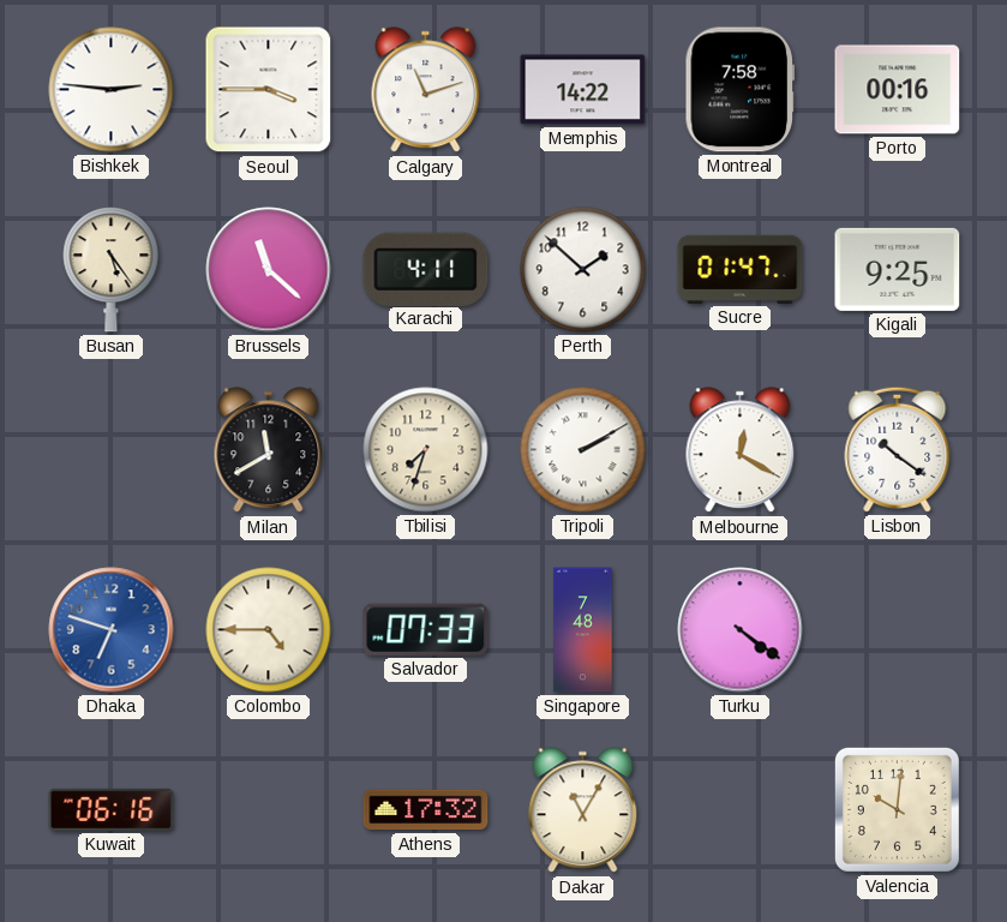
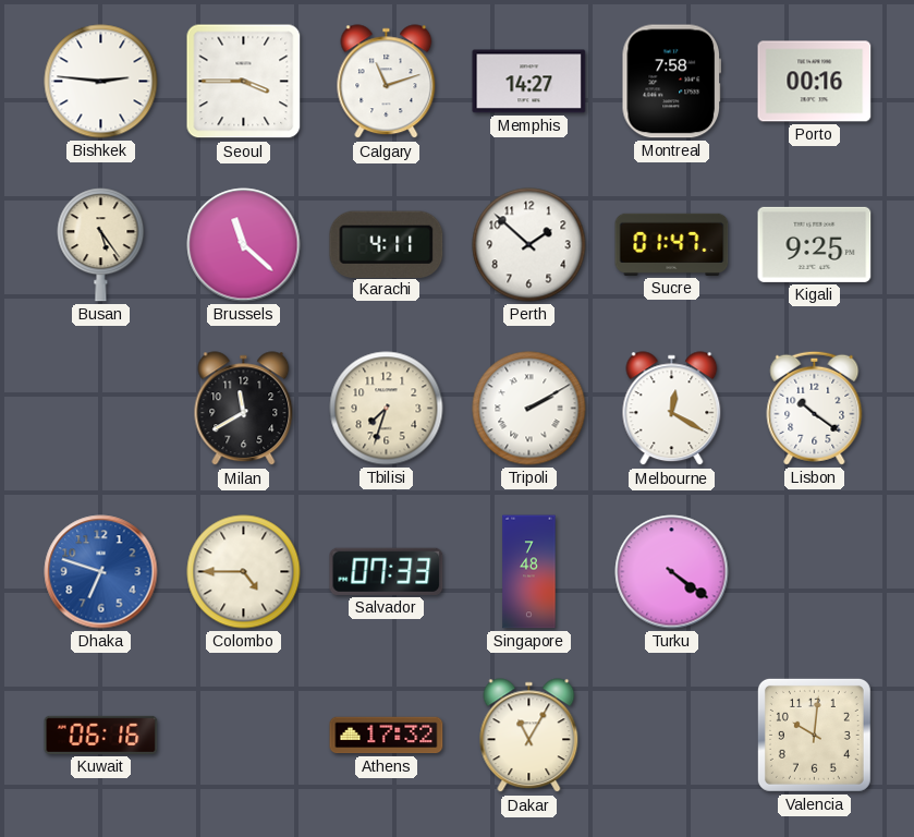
Memphis: 14:22 -> 14:27
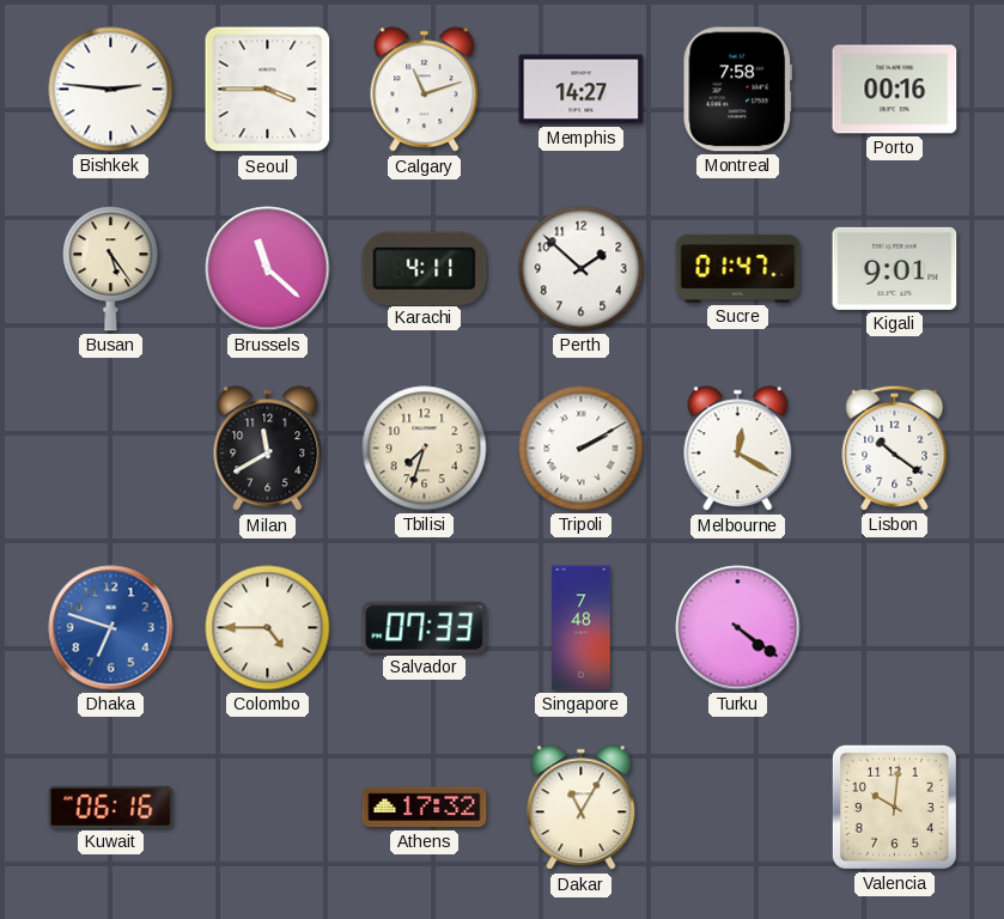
Kigali: 9:25 -> 9:01
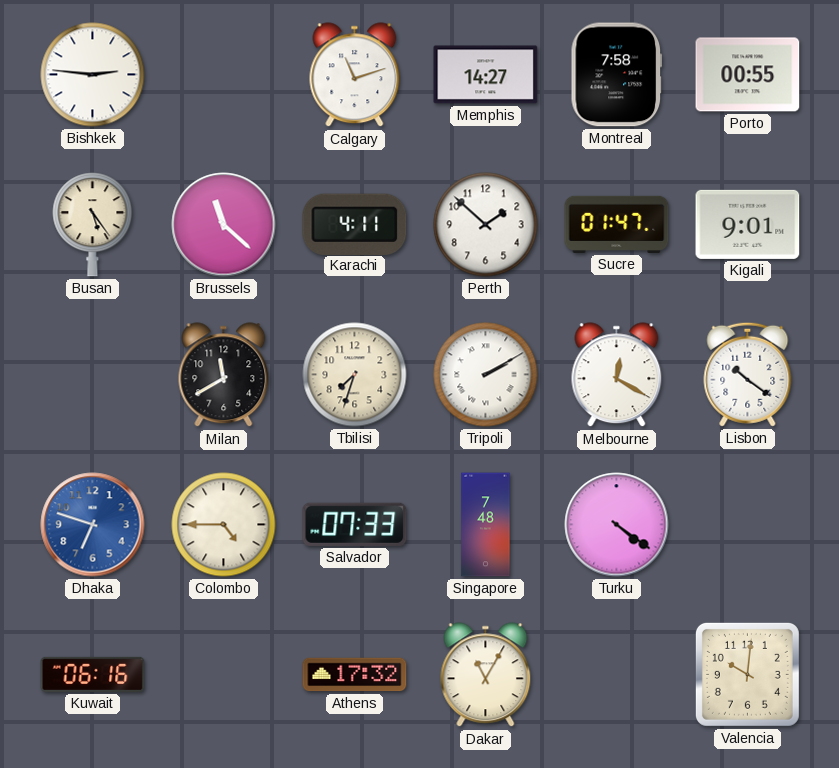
Seoul: 3:45 -> none
Porto: 00:16 -> 00:55
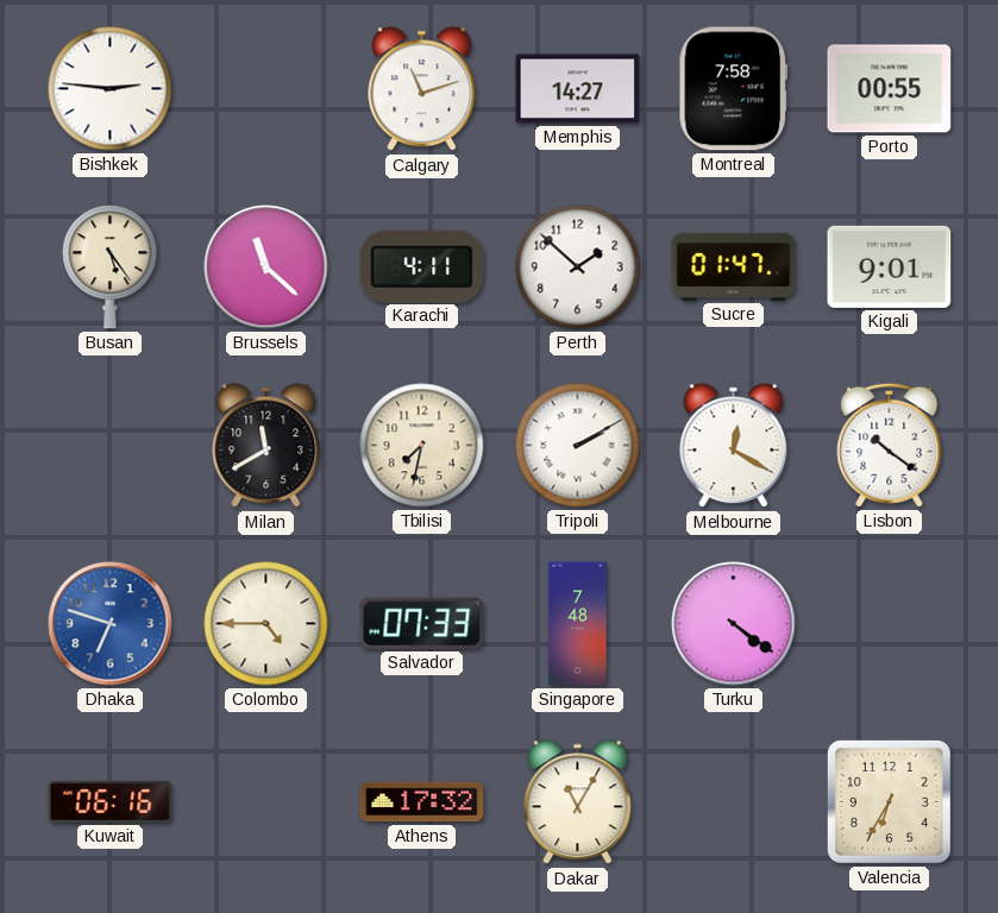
Tbilisi: 7:33 -> 7:32
Valencia: 10:01 -> 6:35
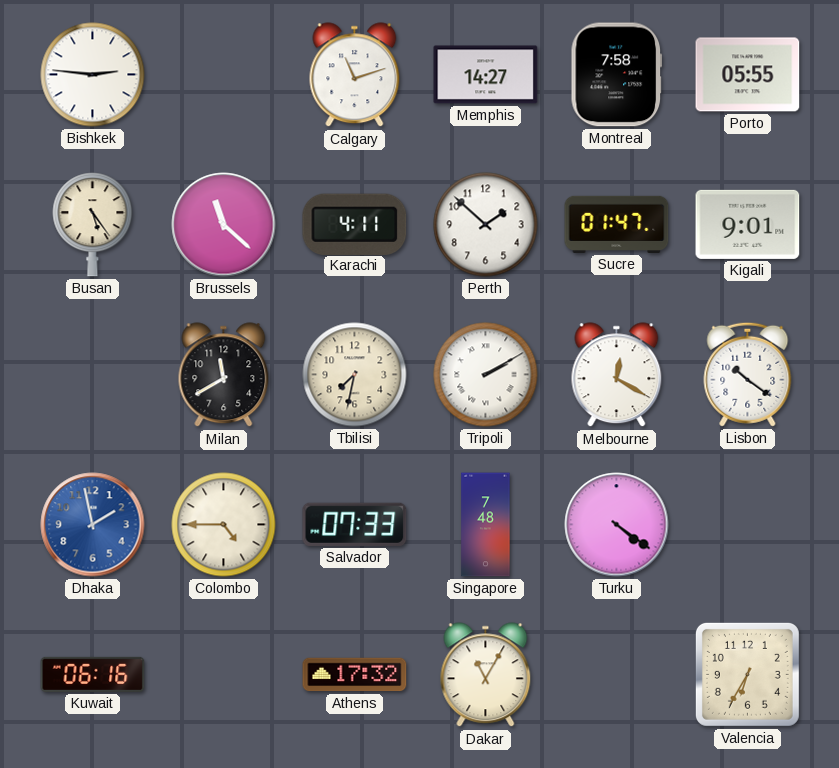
Porto: 00:55 -> 05:55
Dhaka: 6:48 -> 1:58
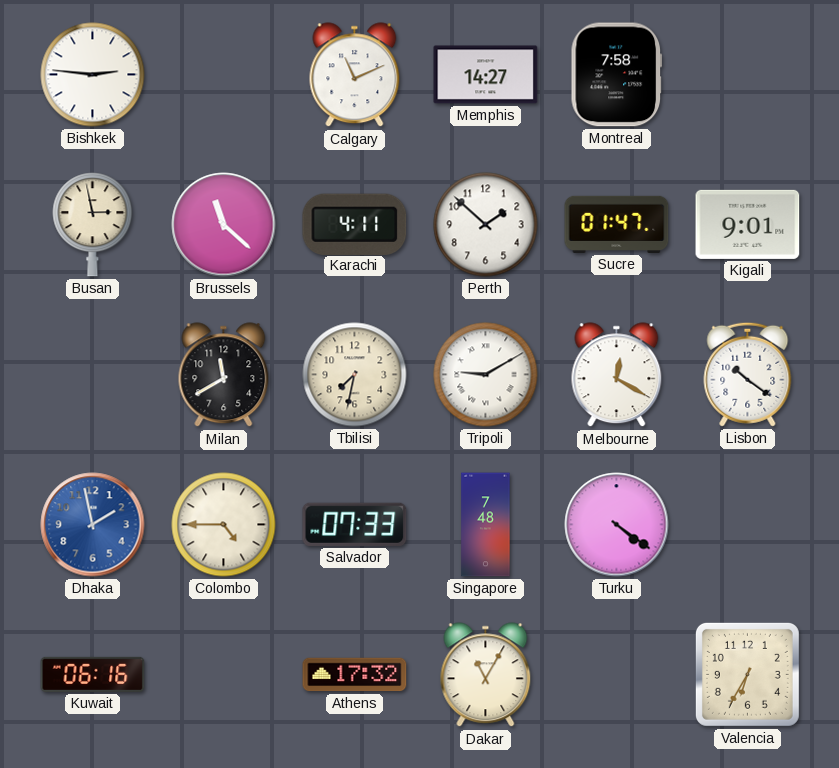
Calgary: 11:12 -> 11:11
Porto: 05:55 -> none
Busan: 5:24 -> 2:58
Tripoli: 2:10 -> 9:10
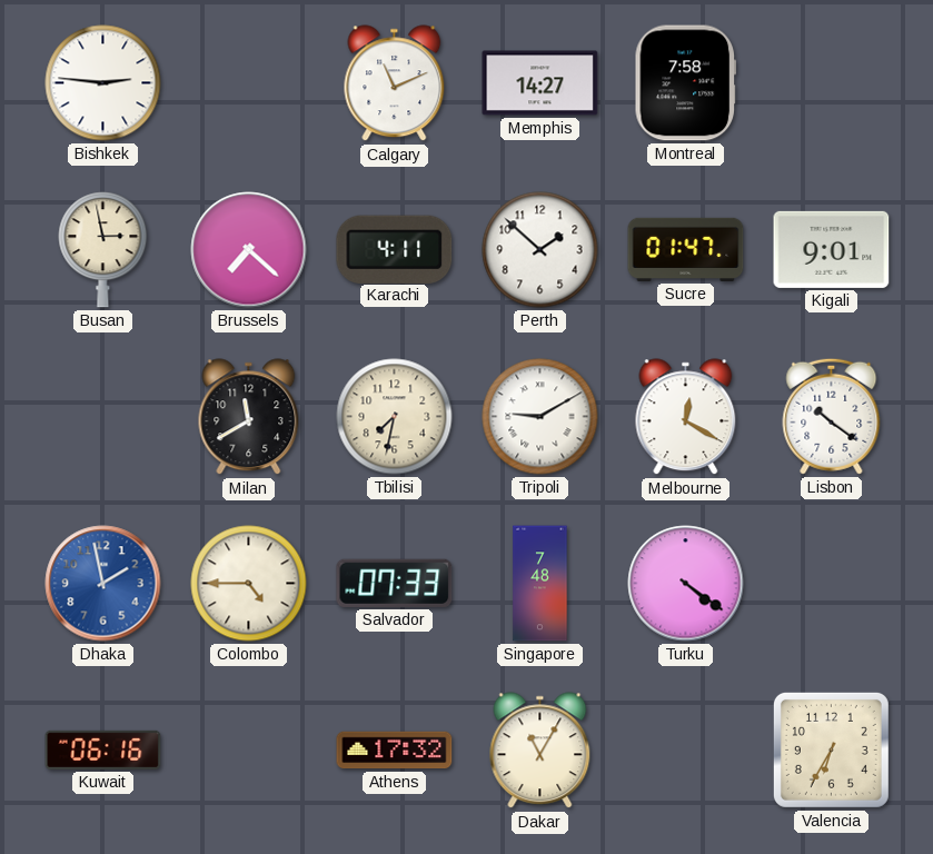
Brussels: 11:22 -> 7:22
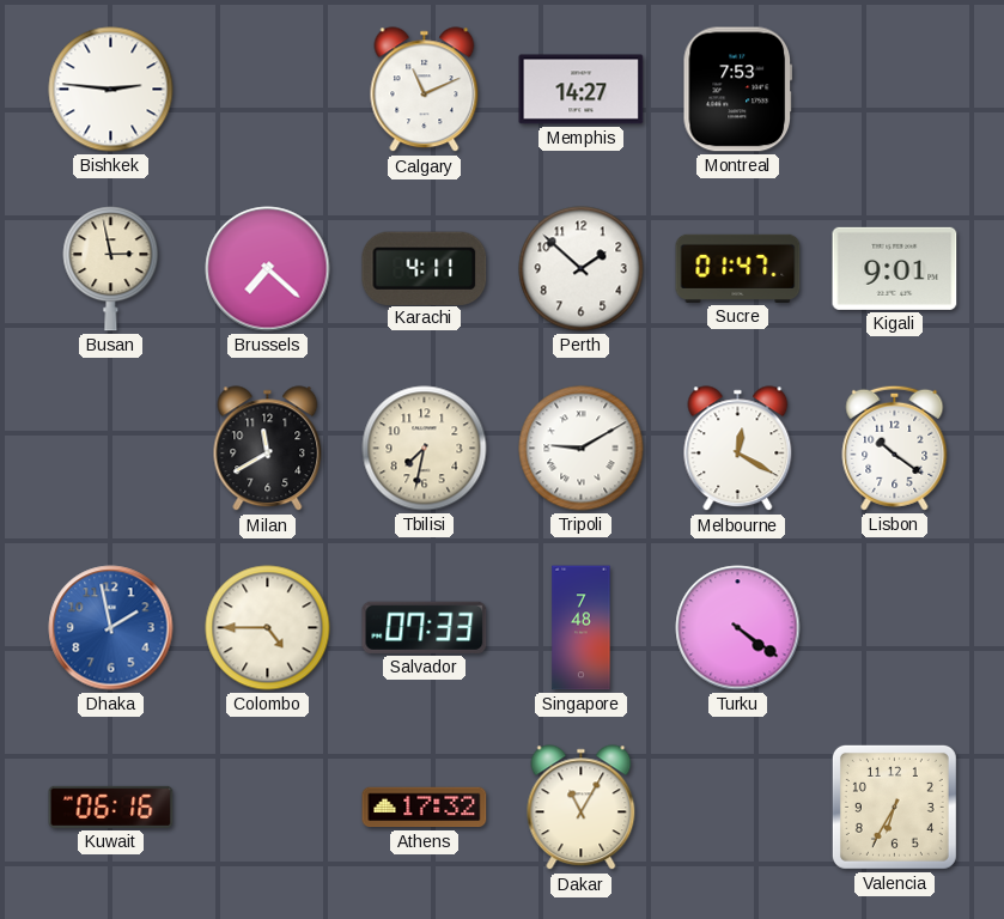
Montreal: 7:58 -> 7:53
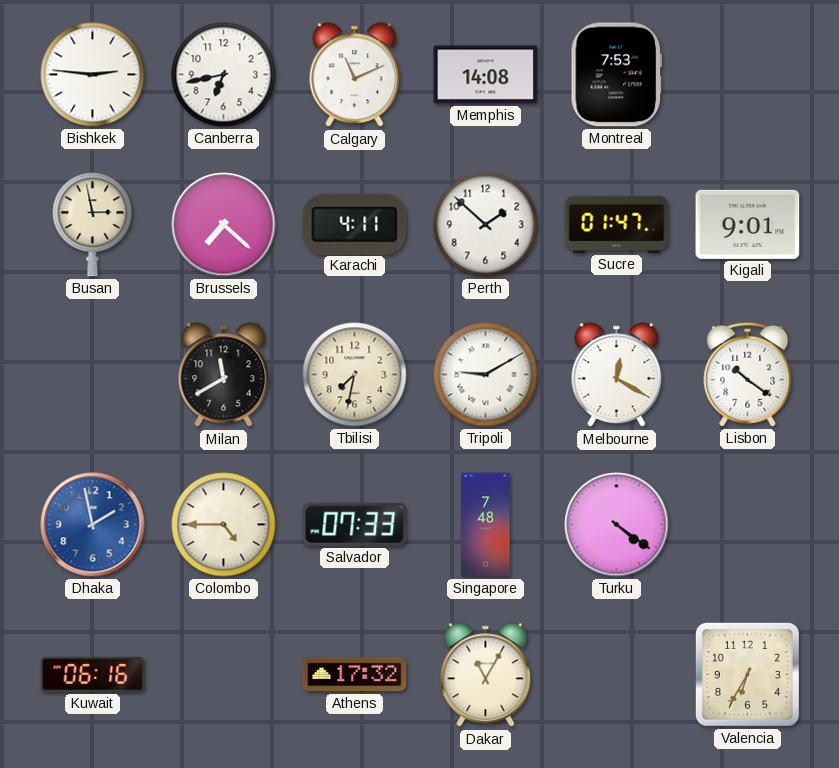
Canberra: none -> 6:43
Memphis: 14:27 -> 14:08
